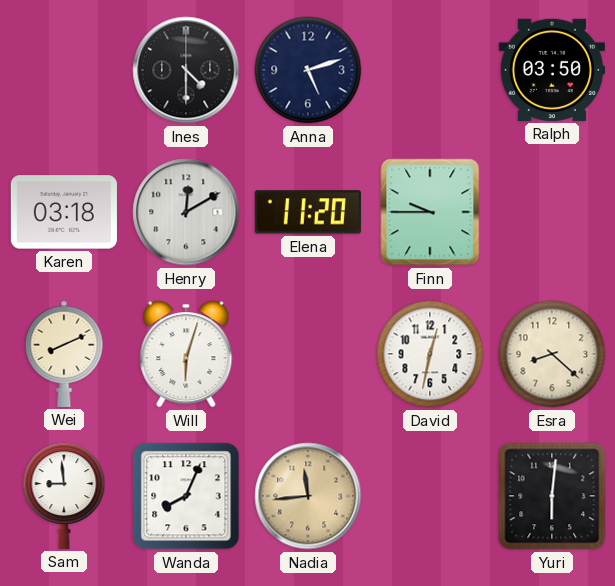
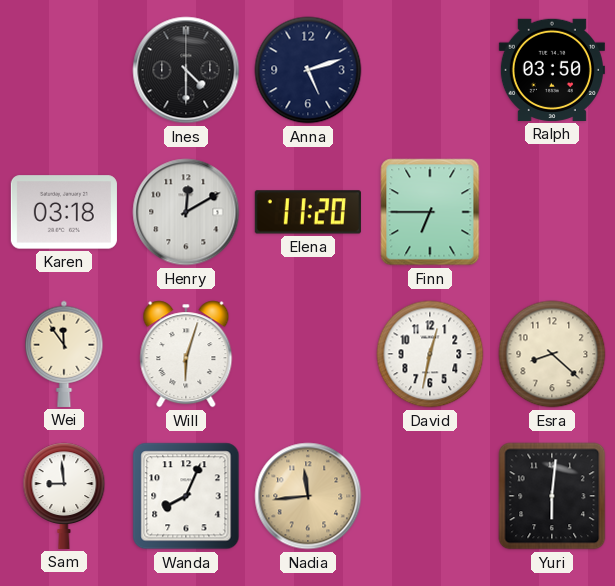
Finn: 9:45 -> 6:45
Wei: 8:11 -> 11:54
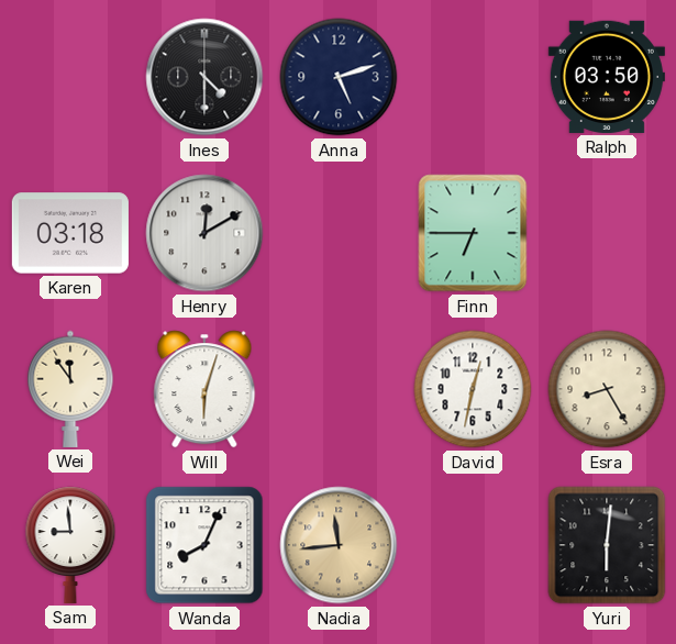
Elena: 11:20 -> none
Esra: 8:22 -> 8:25
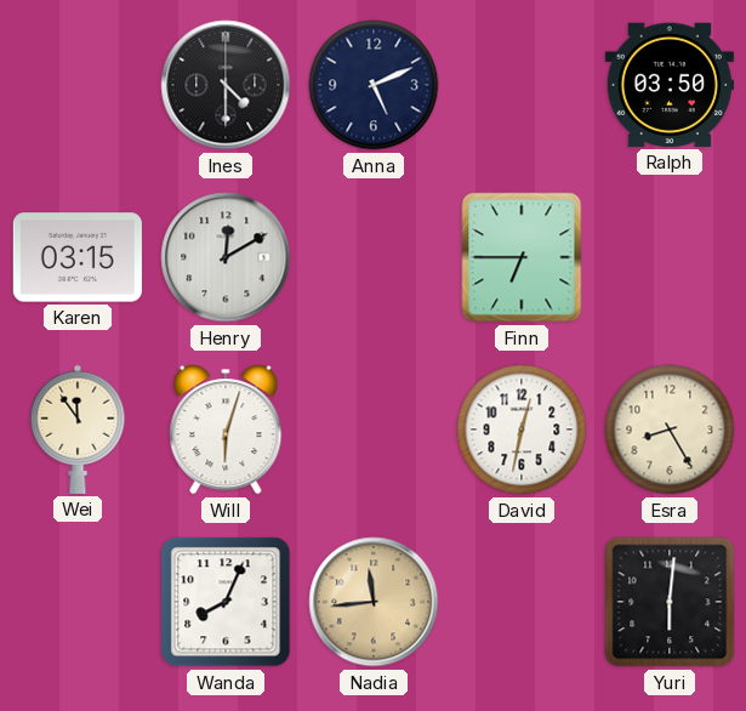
Anna: 5:12 -> 5:11
Karen: 03:18 -> 03:15
Sam: 8:59 -> none
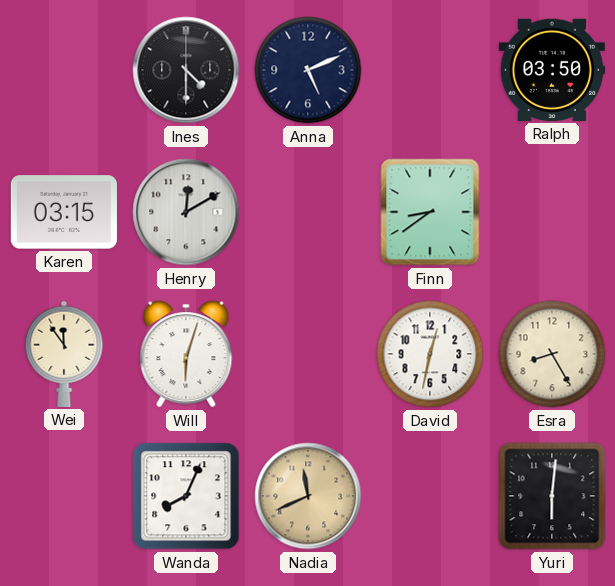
Finn: 6:45 -> 8:39
Nadia: 11:44 -> 11:41
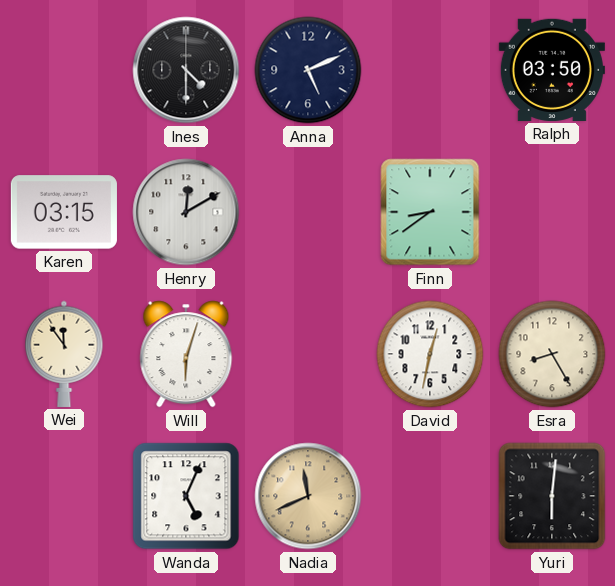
Wanda: 8:04 -> 5:04
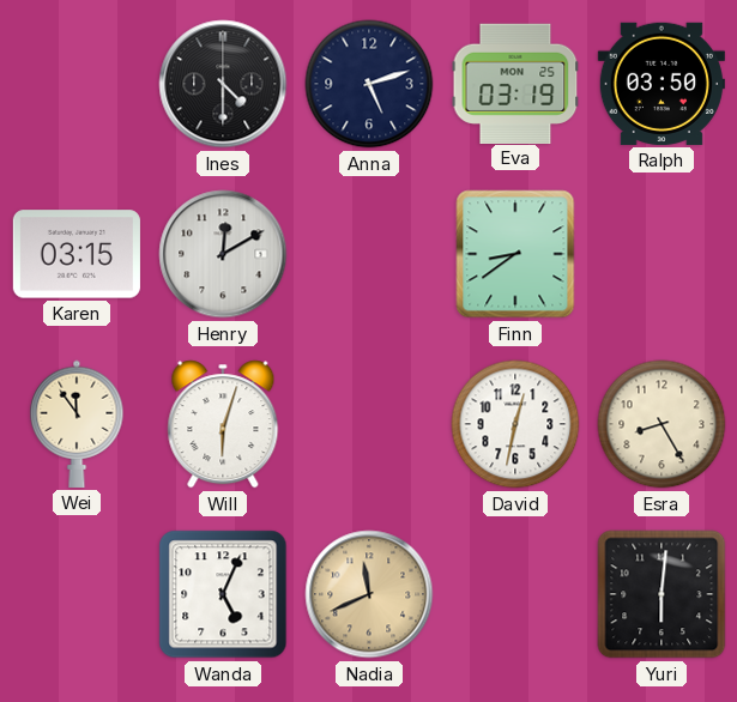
Anna: 5:11 -> 5:12
Eva: none -> 03:19
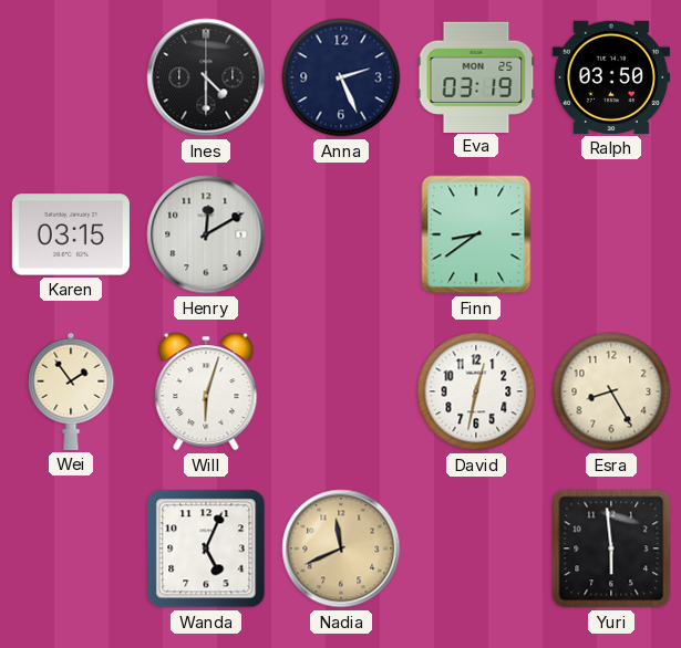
Anna: 5:12 -> 2:26
Wei: 11:54 -> 1:54
Yuri: 6:01 -> 5:59
